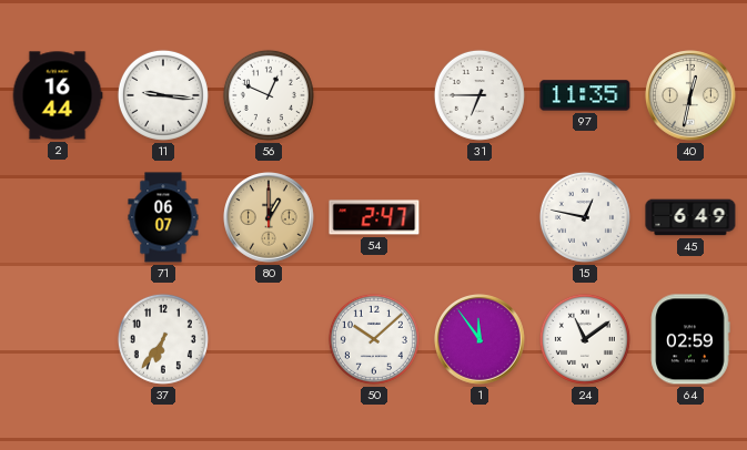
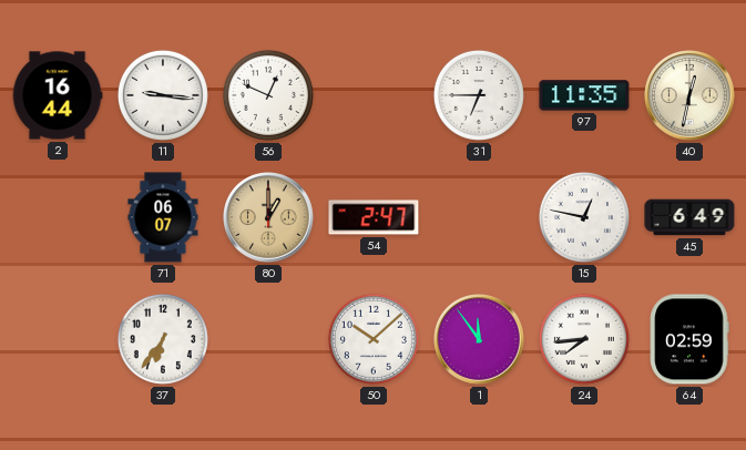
24: 11:09 -> 7:44
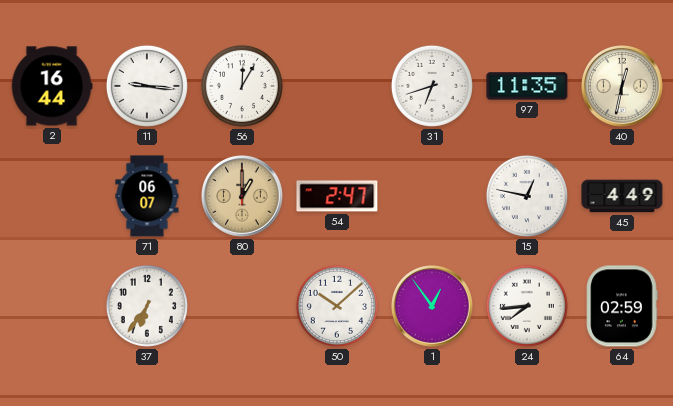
56: 12:49 -> 12:05
31: 6:45 -> 6:42
45: 6:49 -> 4:49
1: 11:54 -> 12:54
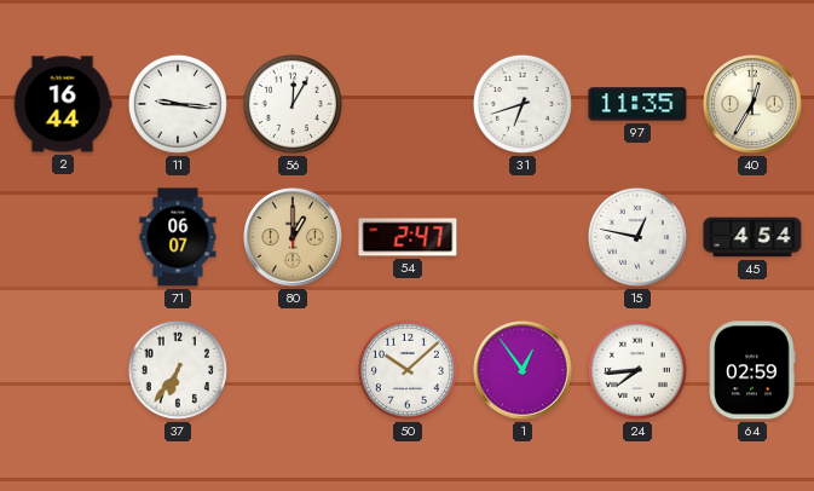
40: 12:32 -> 12:35
45: 4:49 -> 4:54
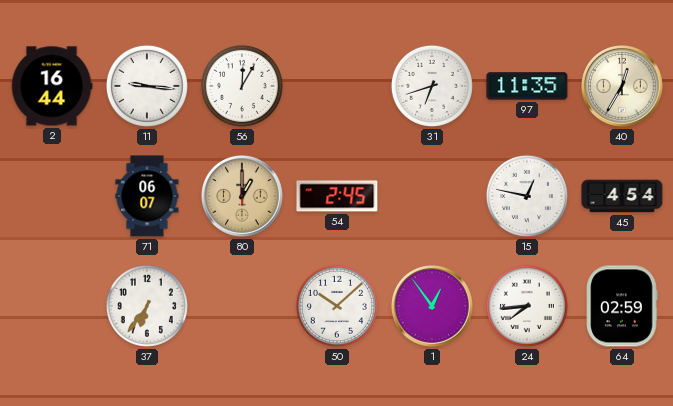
54: 2:47 -> 2:45
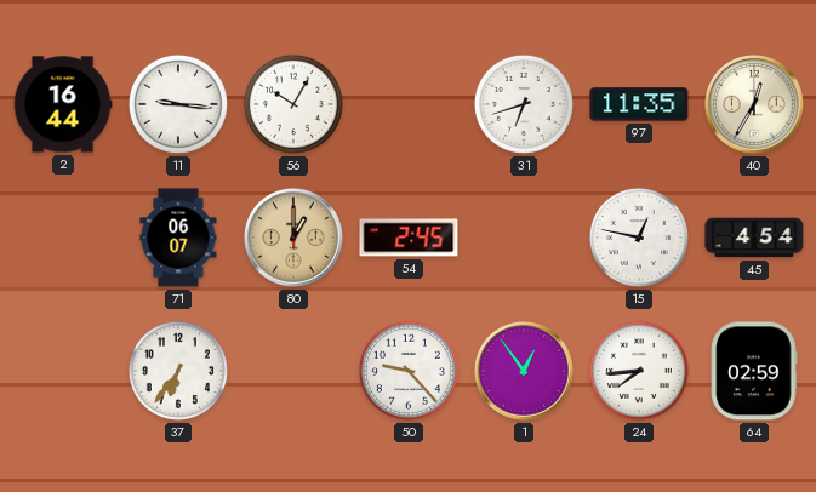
56: 12:05 -> 10:05
50: 10:08 -> 9:23
